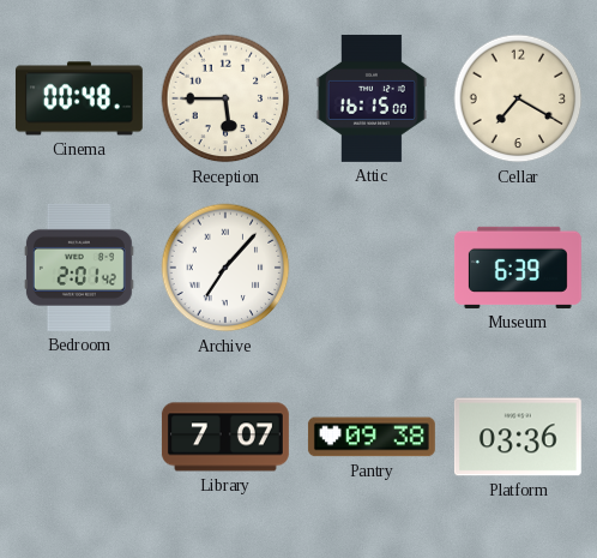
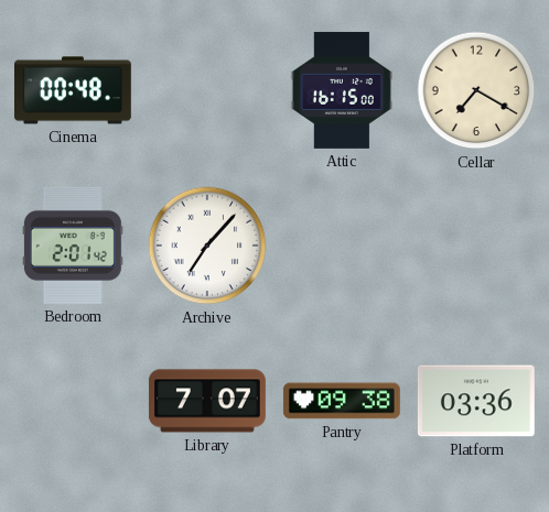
Reception: 5:45 -> none
Museum: 6:39 -> none
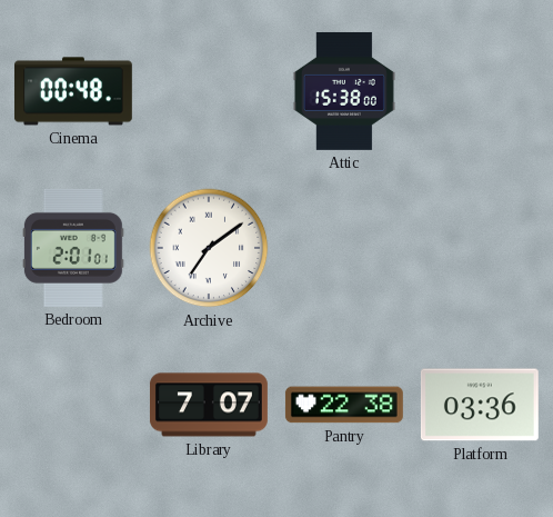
Attic: 16:15 -> 15:38
Cellar: 7:20 -> none
Bedroom: 2:01:42 -> 2:01:01
Archive: 7:07 -> 7:09
Pantry: 09:38 -> 22:38
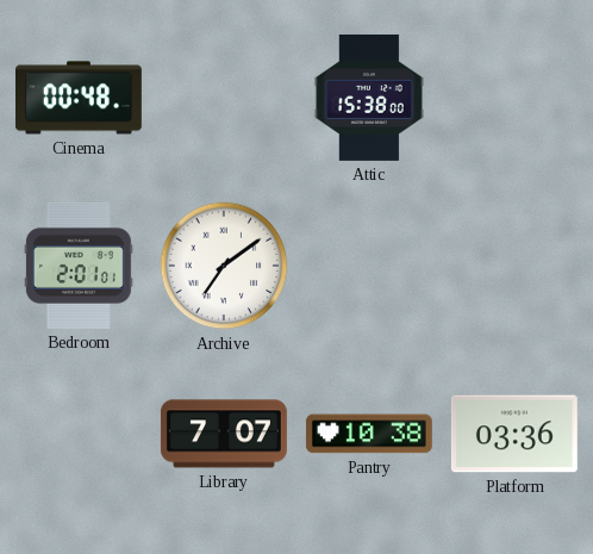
Pantry: 22:38 -> 10:38
